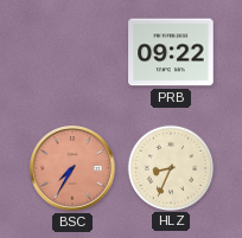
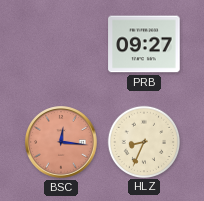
PRB: 09:22 -> 09:27
BSC: 7:35 -> 12:16
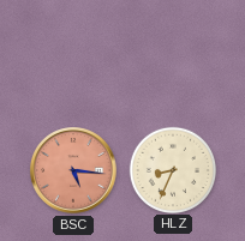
PRB: 09:27 -> none
BSC: 12:16 -> 5:16
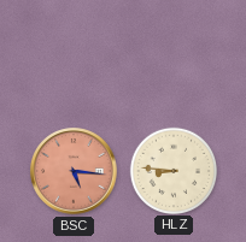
HLZ: 8:34 -> 8:46
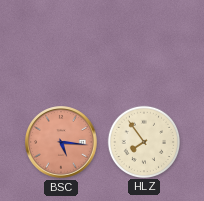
HLZ: 8:46 -> 7:54
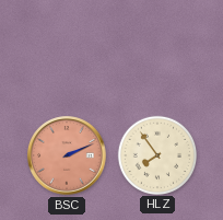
BSC: 5:16 -> 2:11
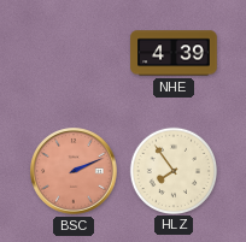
NHE: none -> 4:39
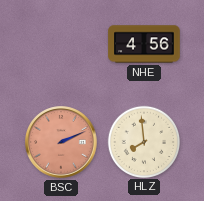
NHE: 4:39 -> 4:56
HLZ: 7:54 -> 7:59
